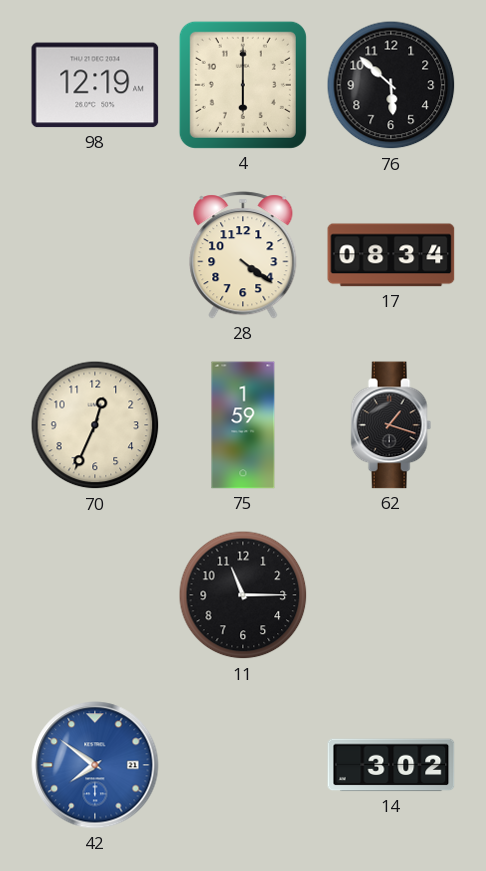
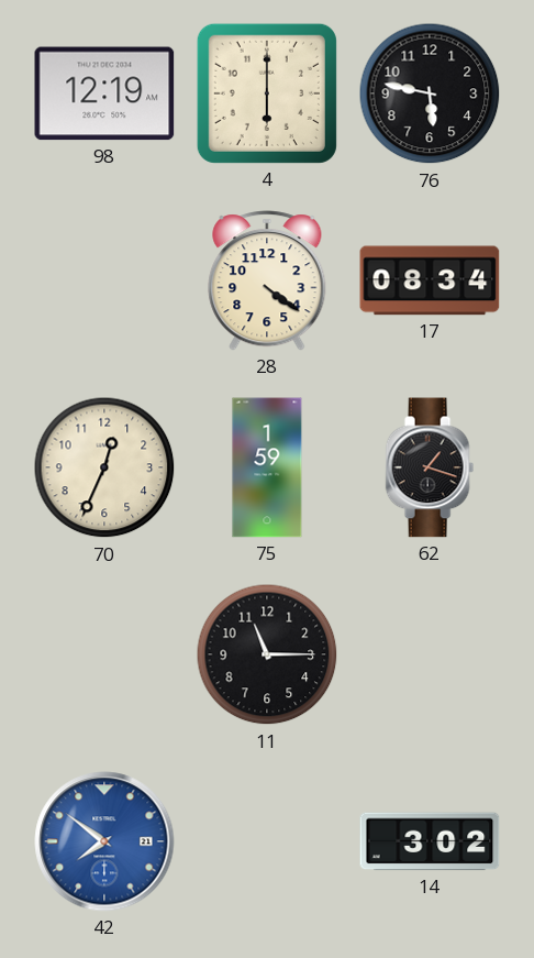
76: 5:52 -> 5:47
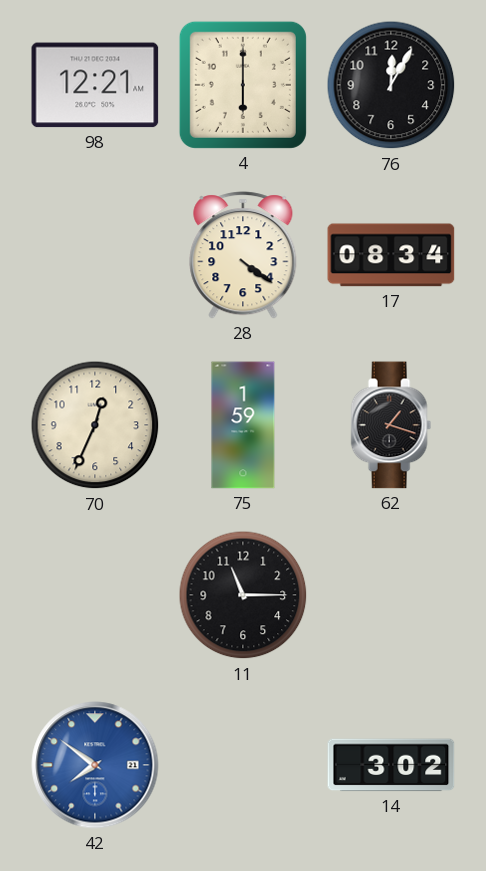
98: 12:19 -> 12:21
76: 5:47 -> 12:05
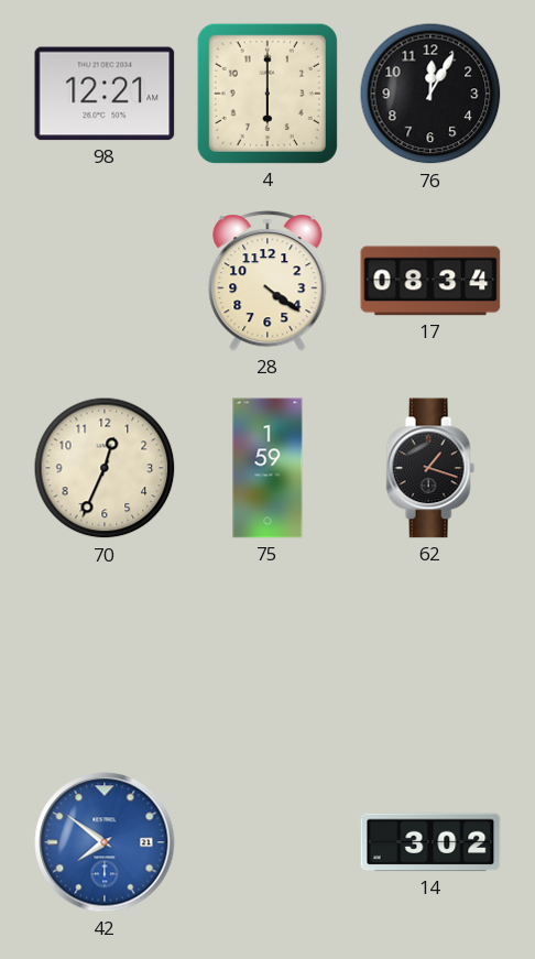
11: 11:15 -> none
